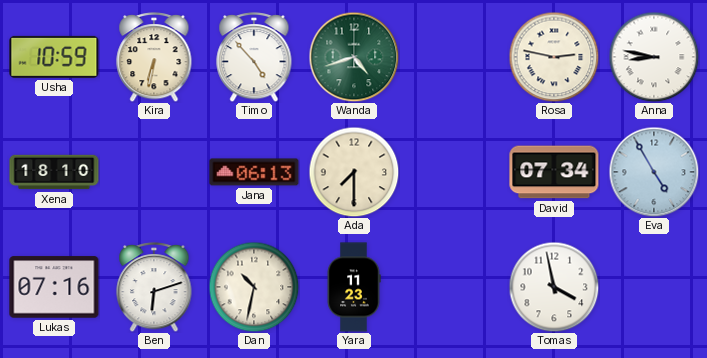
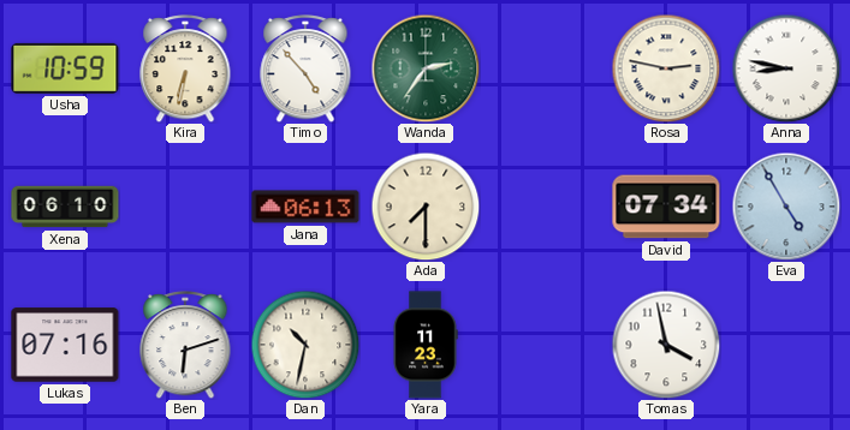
Wanda: 4:42 -> 2:36
Xena: 18:10 -> 06:10
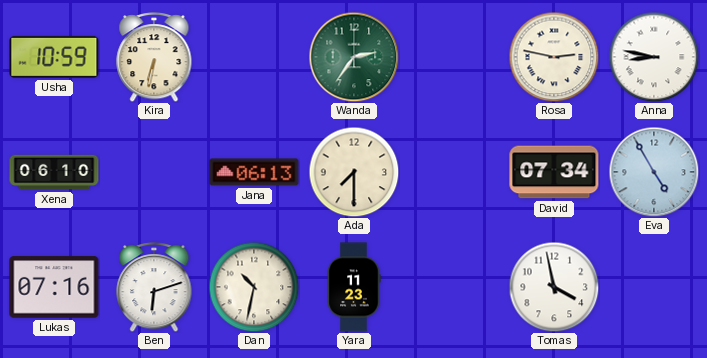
Timo: 4:53 -> none
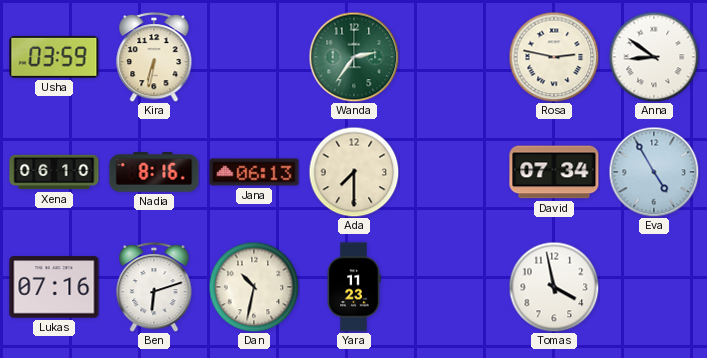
Usha: 10:59 -> 03:59
Anna: 8:47 -> 8:51
Nadia: none -> 8:16
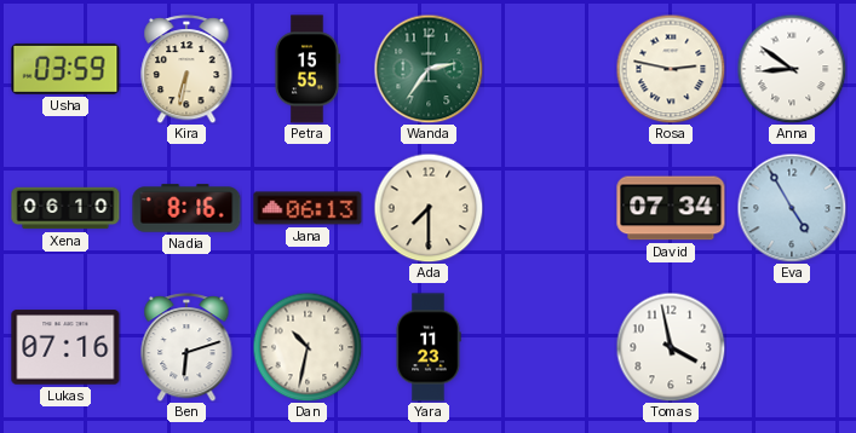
Petra: none -> 15:55
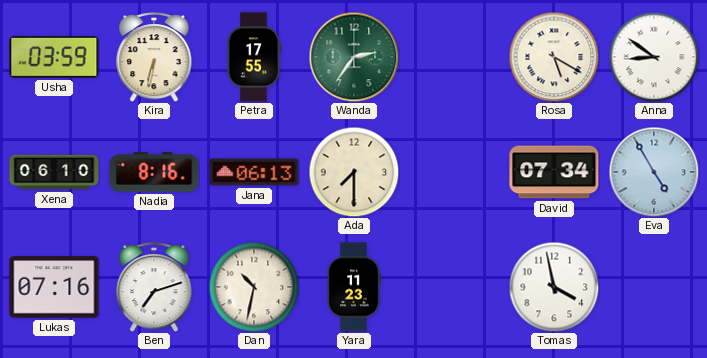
Petra: 15:55 -> 17:55
Rosa: 2:47 -> 5:20
Ben: 6:12 -> 7:12
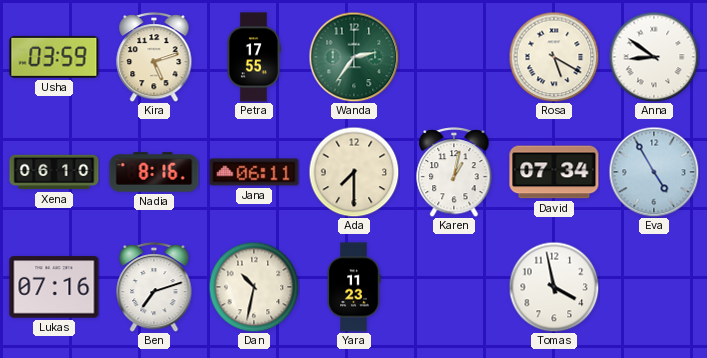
Kira: 6:32 -> 5:12
Jana: 06:13 -> 06:11
Karen: none -> 1:02
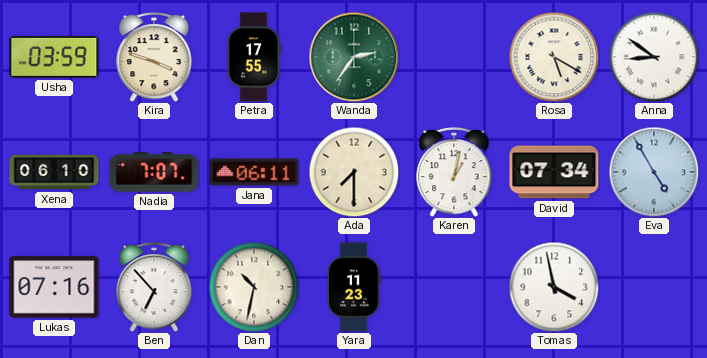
Kira: 5:12 -> 3:48
Nadia: 8:16 -> 7:07
Ben: 7:12 -> 6:53
